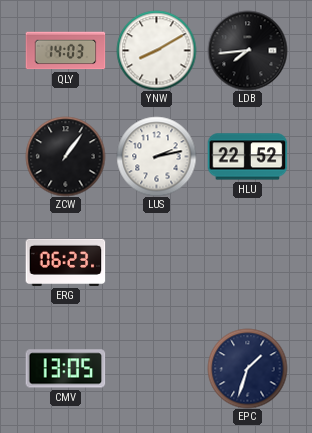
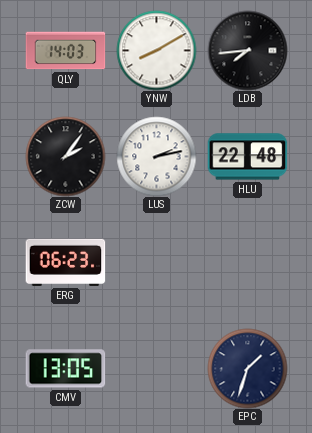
ZCW: 1:06 -> 2:06
HLU: 22:52 -> 22:48
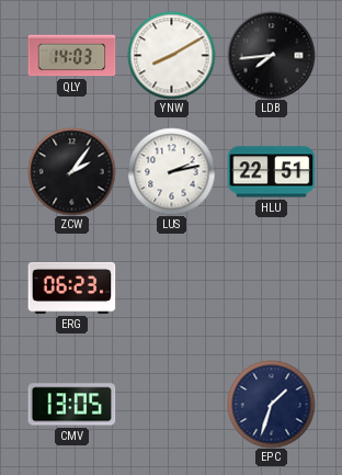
HLU: 22:48 -> 22:51
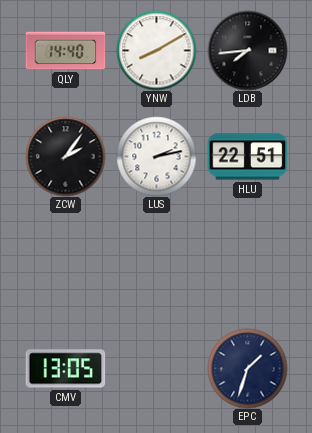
QLY: 14:03 -> 14:40
ERG: 06:23 -> none
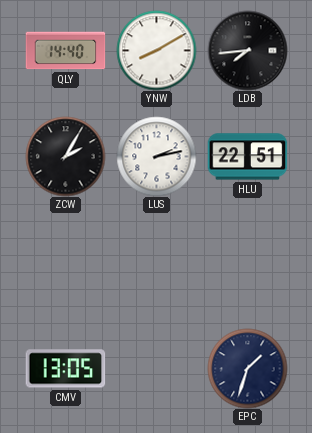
ZCW: 2:06 -> 2:05
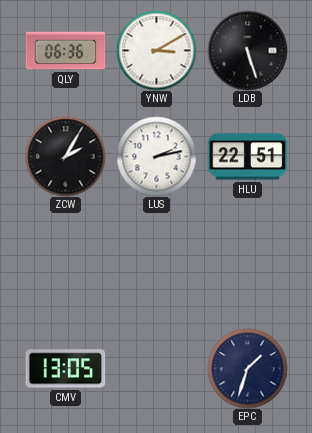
QLY: 14:40 -> 06:36
YNW: 8:10 -> 3:10
LDB: 7:44 -> 5:27
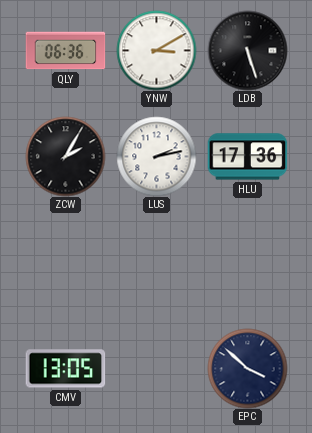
HLU: 22:51 -> 17:36
EPC: 1:33 -> 3:52
